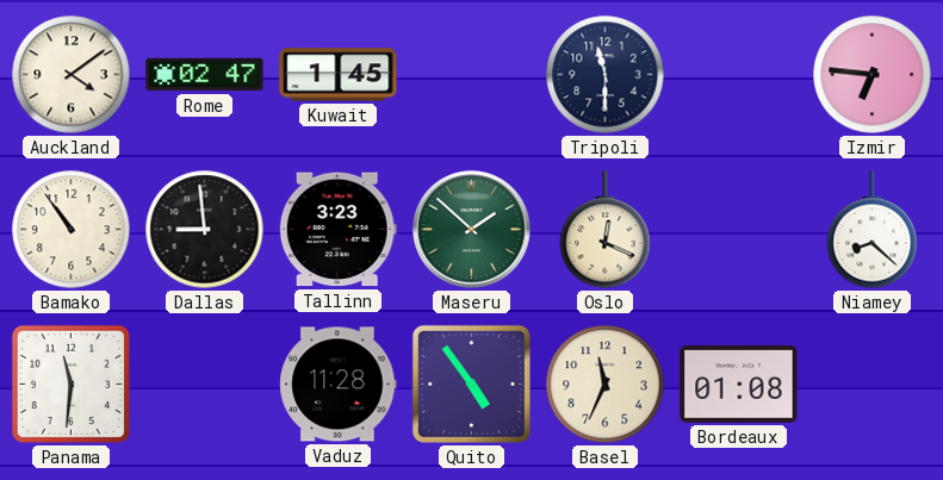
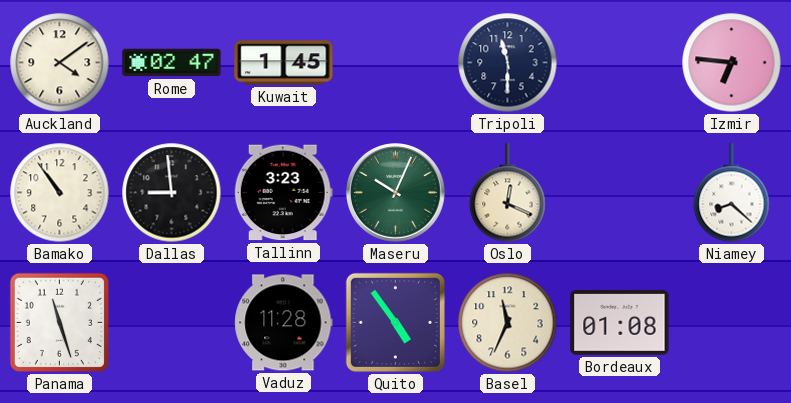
Maseru: 1:52 -> 10:04
Panama: 11:31 -> 11:27
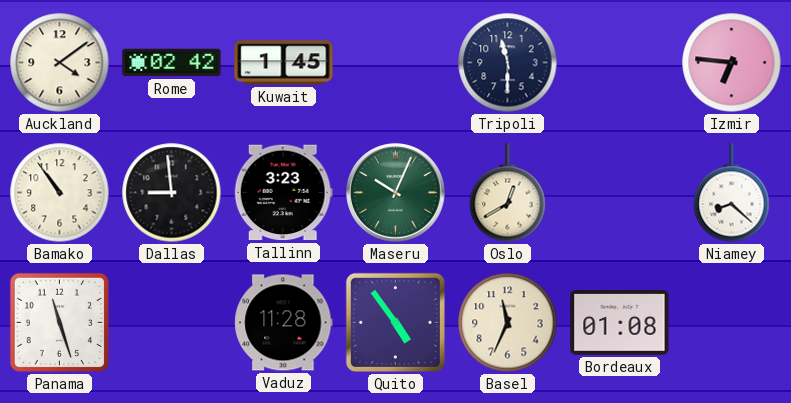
Rome: 02:47 -> 02:42
Oslo: 12:19 -> 12:40
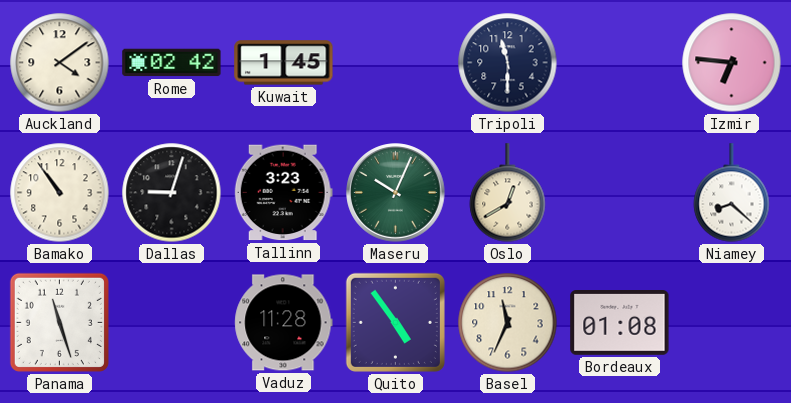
Dallas: 8:59 -> 9:03
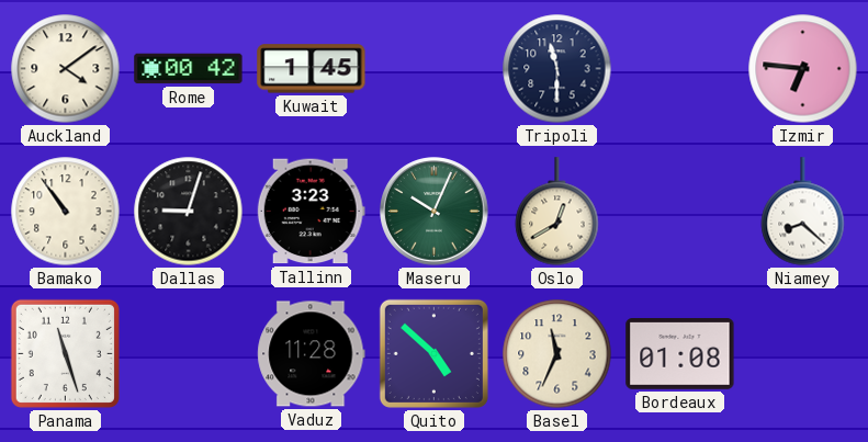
Rome: 02:42 -> 00:42
Quito: 4:54 -> 4:52
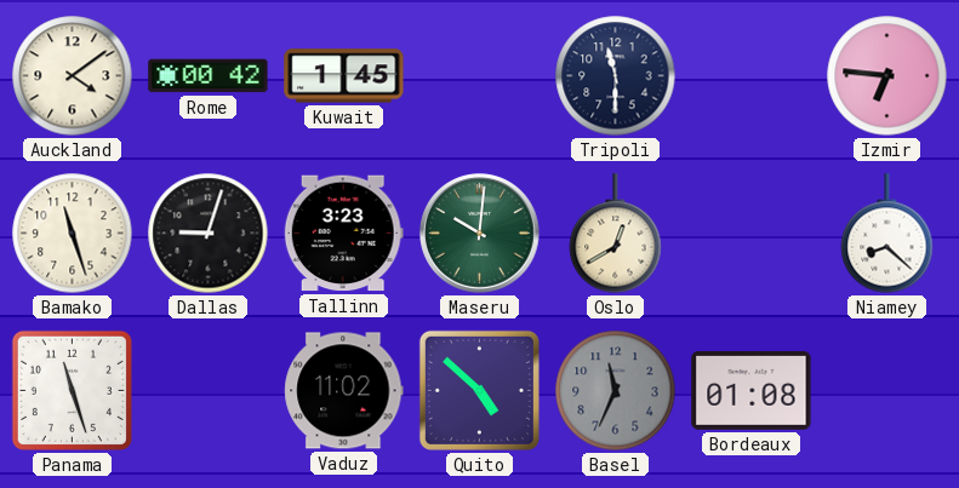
Bamako: 10:54 -> 11:27
Maseru: 10:04 -> 10:01
Vaduz: 11:28 -> 11:02
Basel dial: cream -> grey
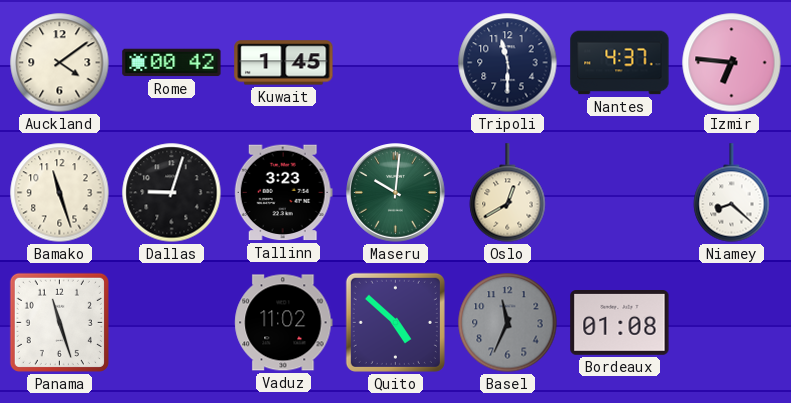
Nantes: none -> 4:37
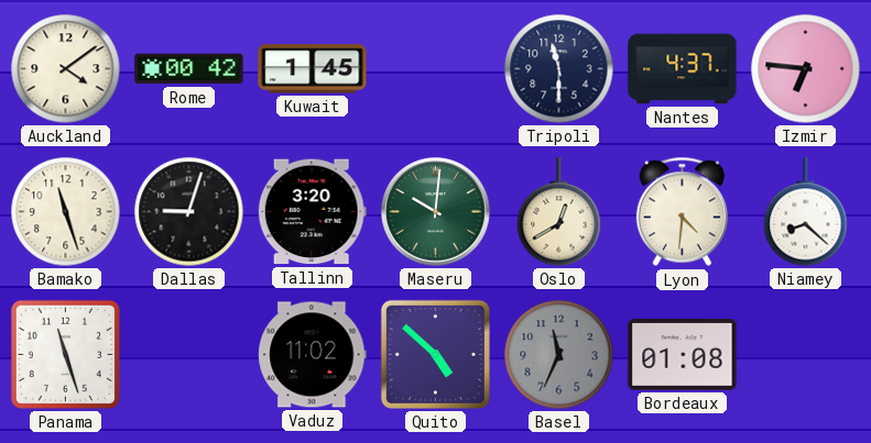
Tallinn: 3:23 -> 3:20
Lyon: none -> 4:31
